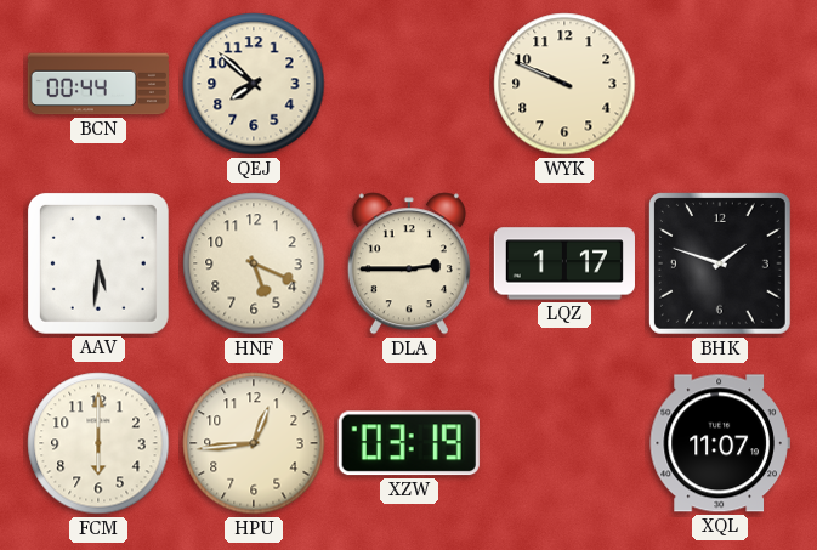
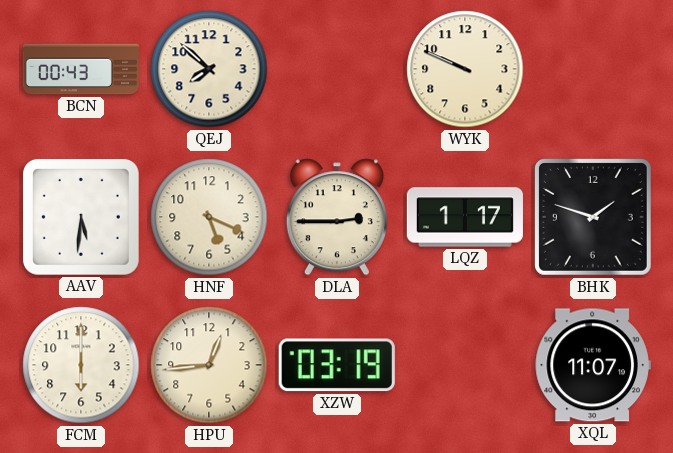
BCN: 00:44 -> 00:43
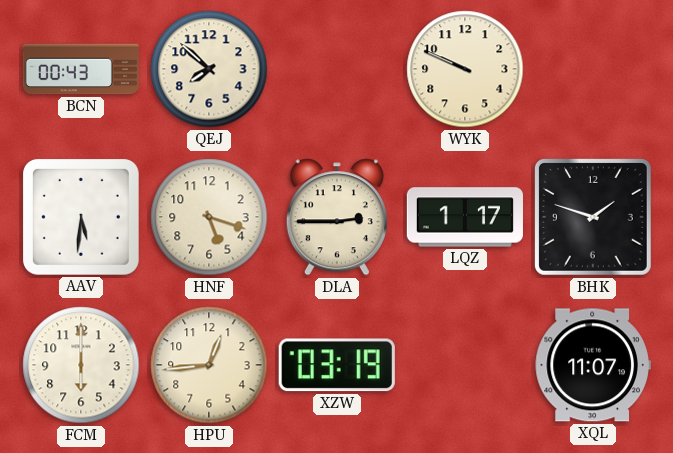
HNF: 5:19 -> 5:18
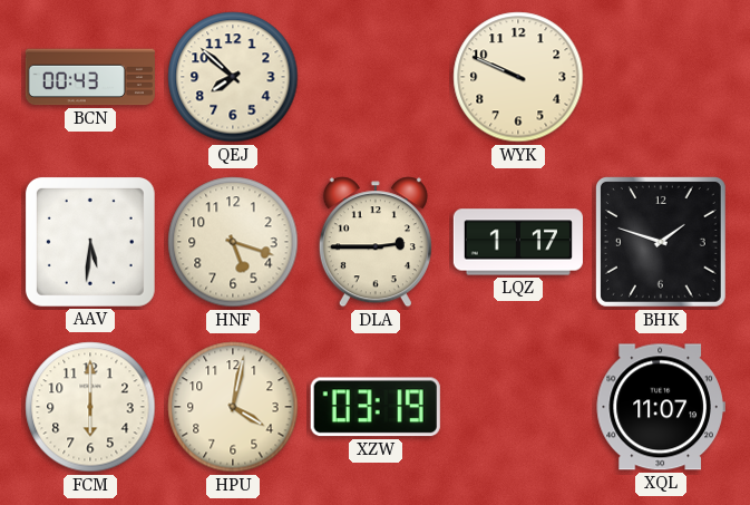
HPU: 12:44 -> 4:02
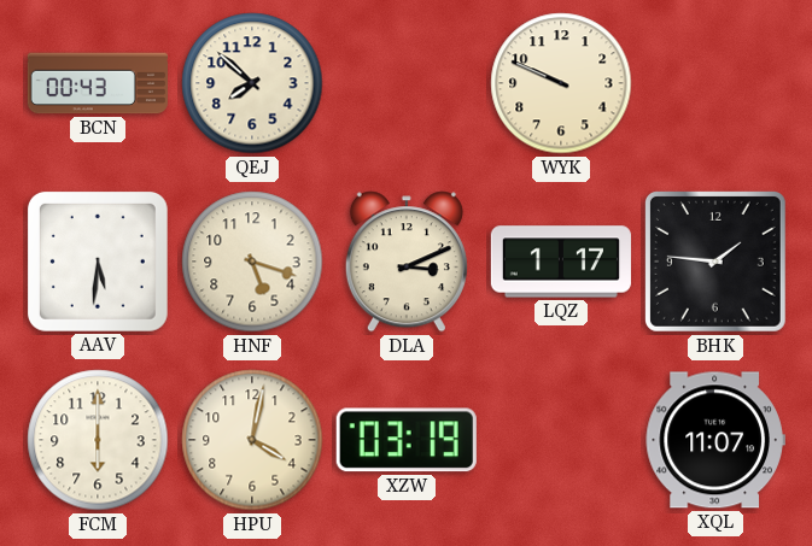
DLA: 2:45 -> 3:11
BHK: 1:48 -> 1:46
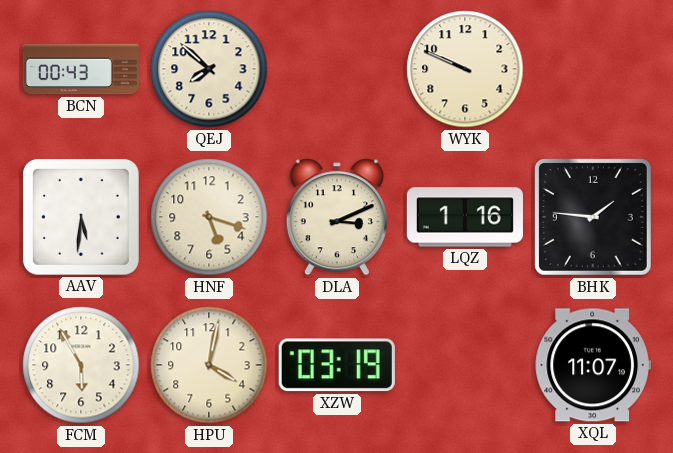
LQZ: 1:17 -> 1:16
FCM: 6:00 -> 5:55
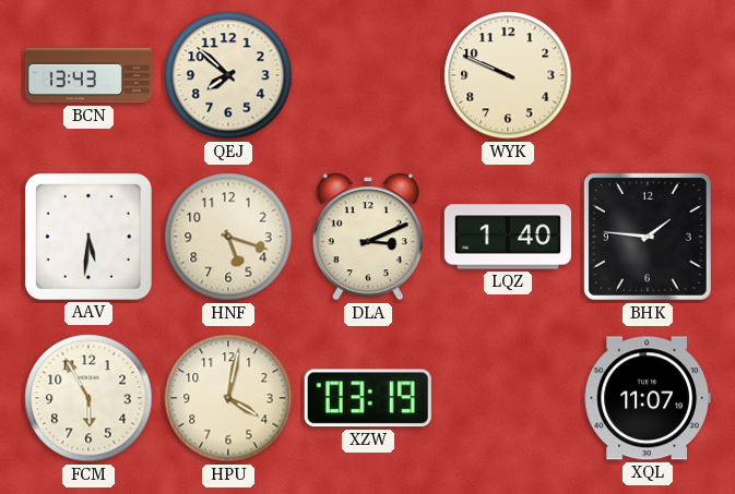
BCN: 00:43 -> 13:43
LQZ: 1:16 -> 1:40
